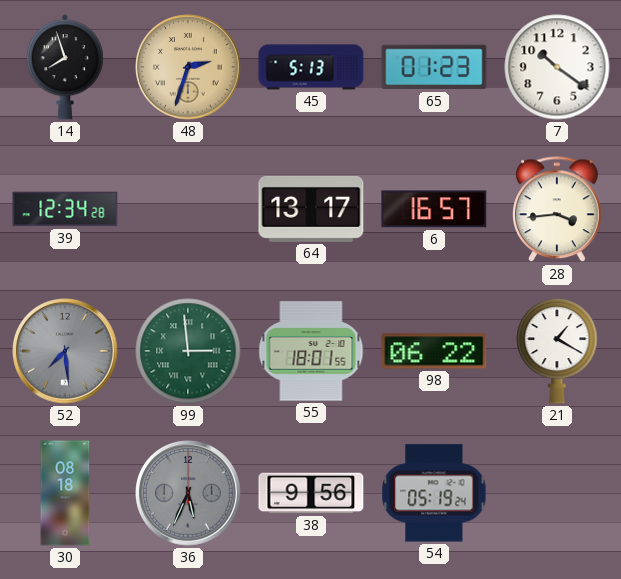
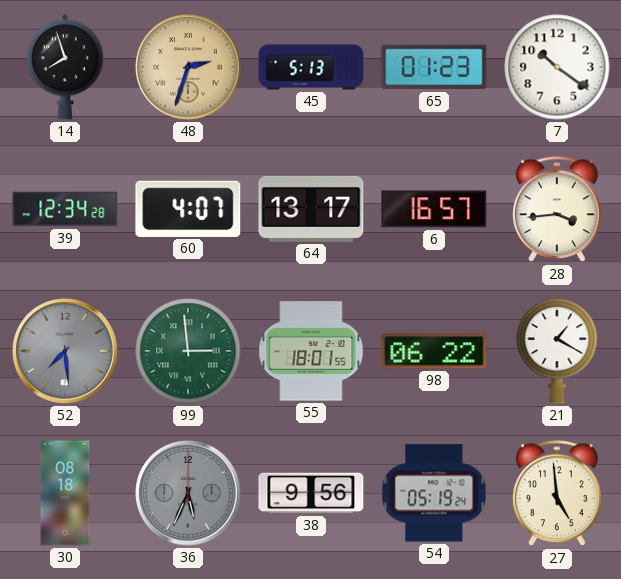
60: none -> 4:07
27: none -> 4:59
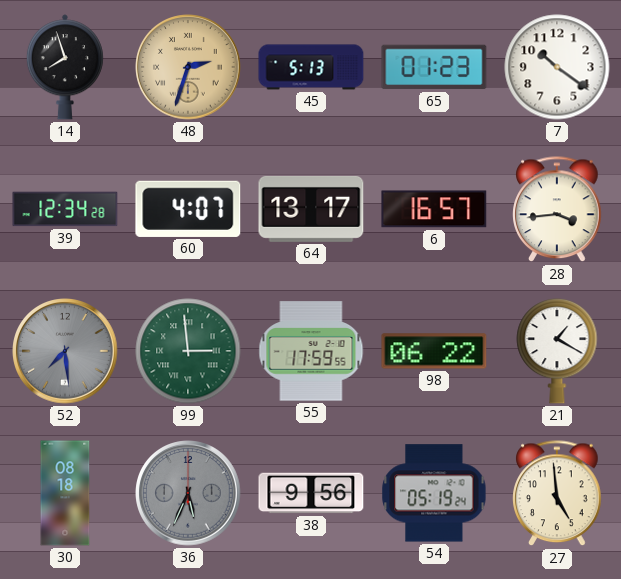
55: 18:01 -> 17:59
